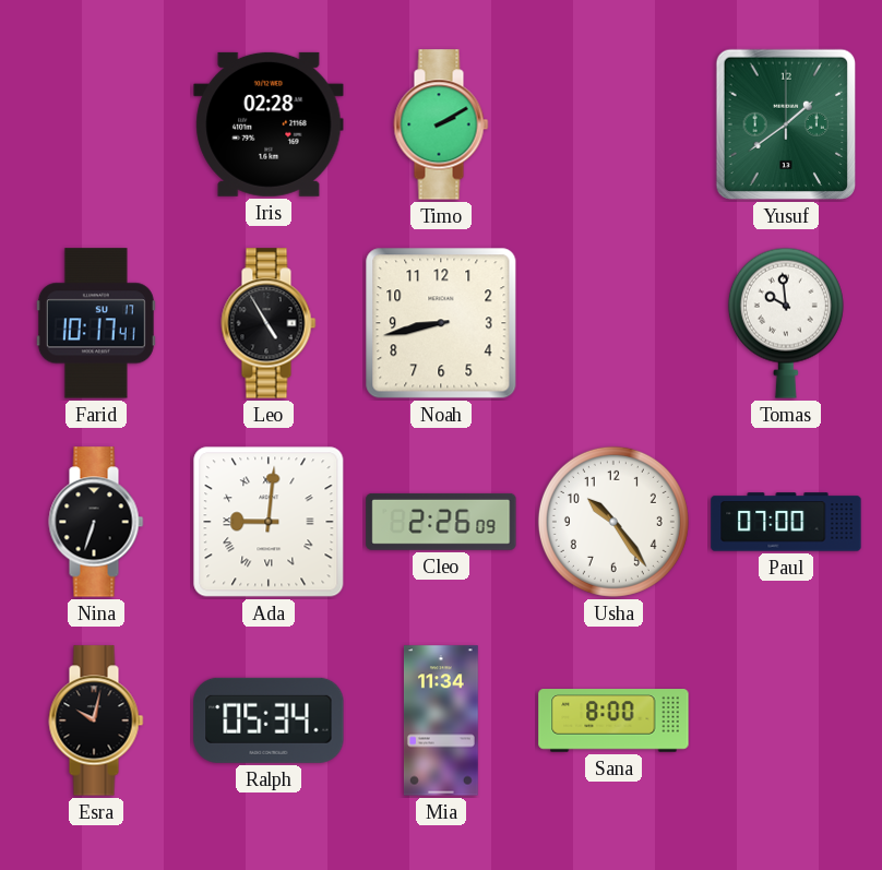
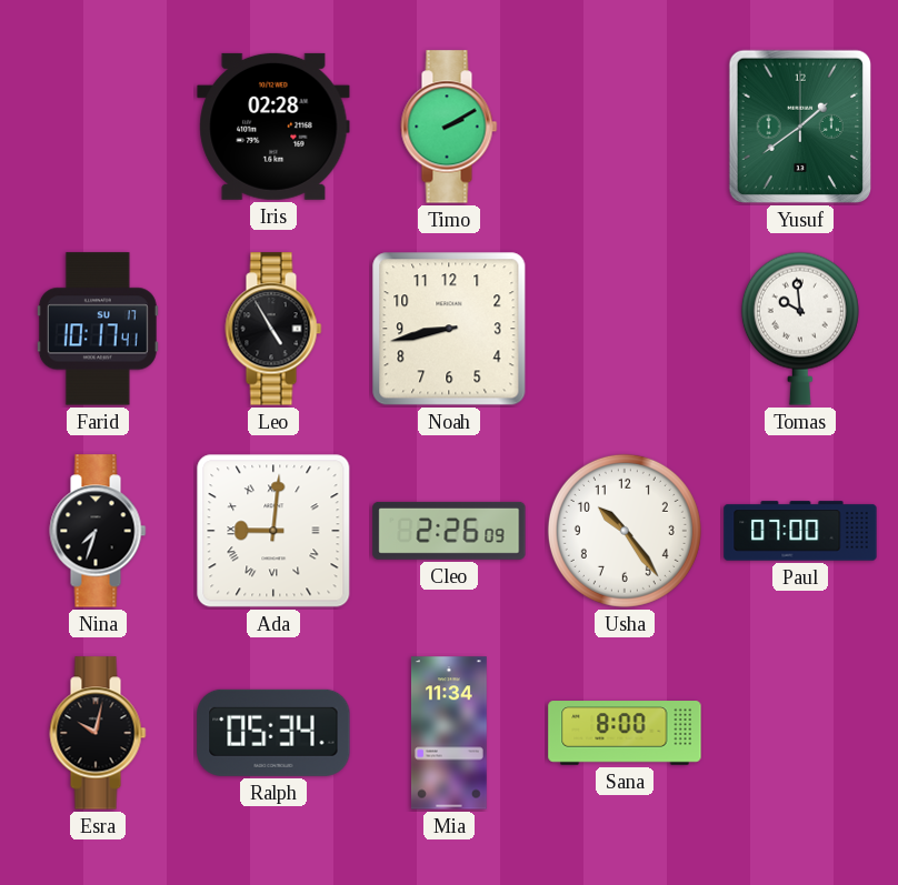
Nina: 6:33 -> 7:33
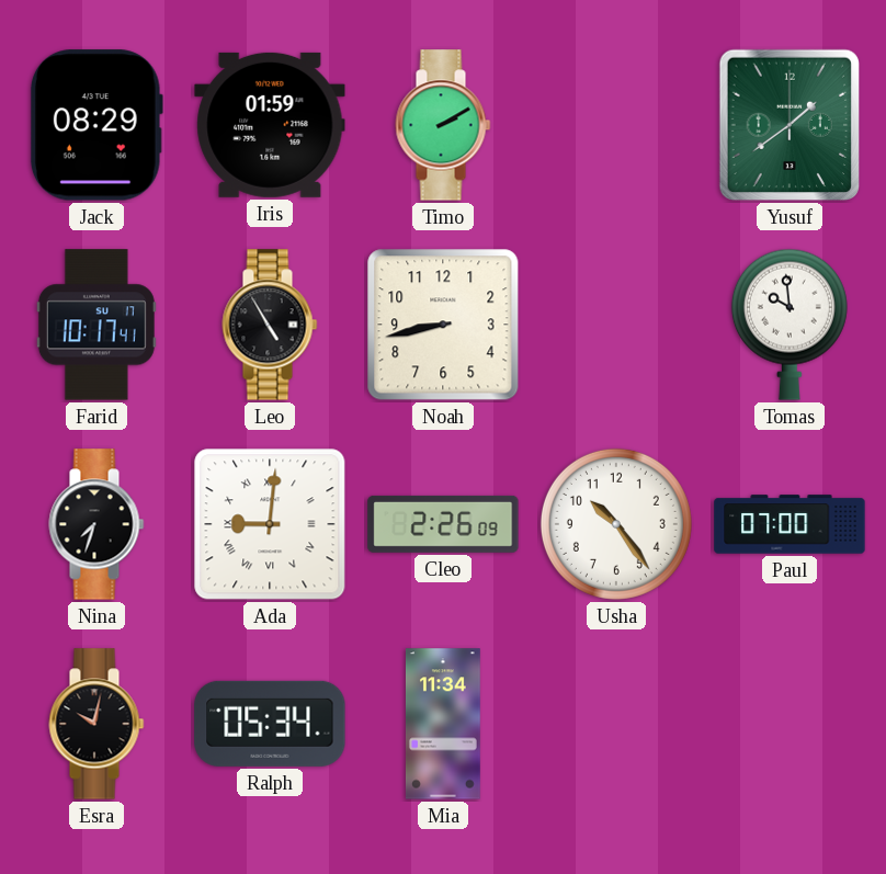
Jack: none -> 08:29
Iris: 02:28 -> 01:59
Sana: 8:00 -> none
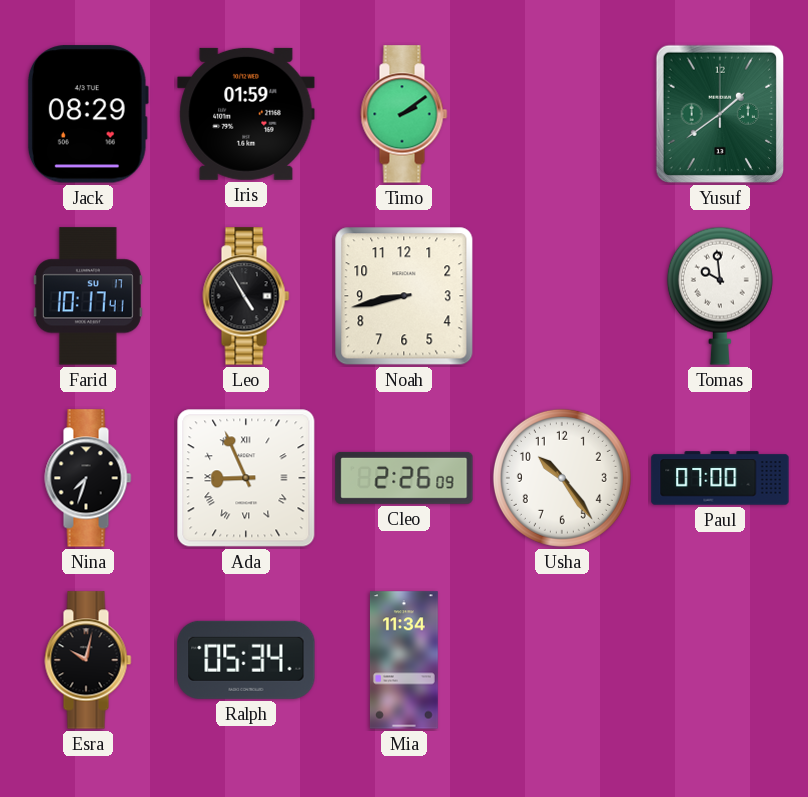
Timo: 2:10 -> 2:09
Ada: 9:01 -> 8:56
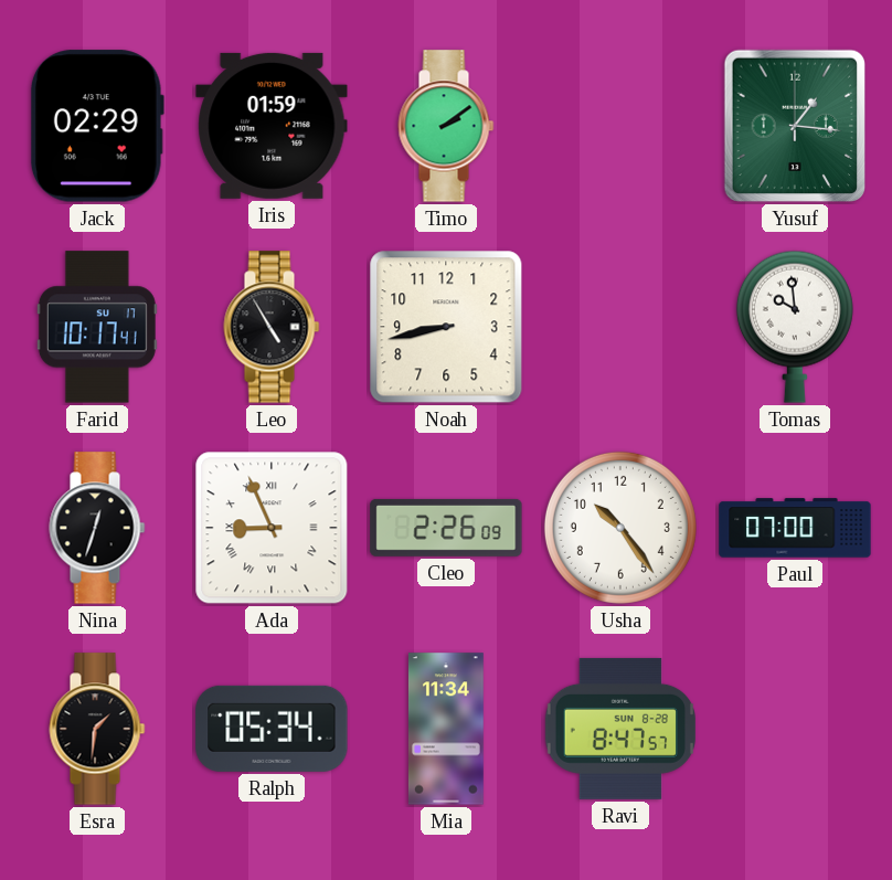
Jack: 08:29 -> 02:29
Yusuf: 1:39 -> 1:16
Nina: 7:33 -> 12:33
Esra: 10:02 -> 1:31
Ravi: none -> 8:47
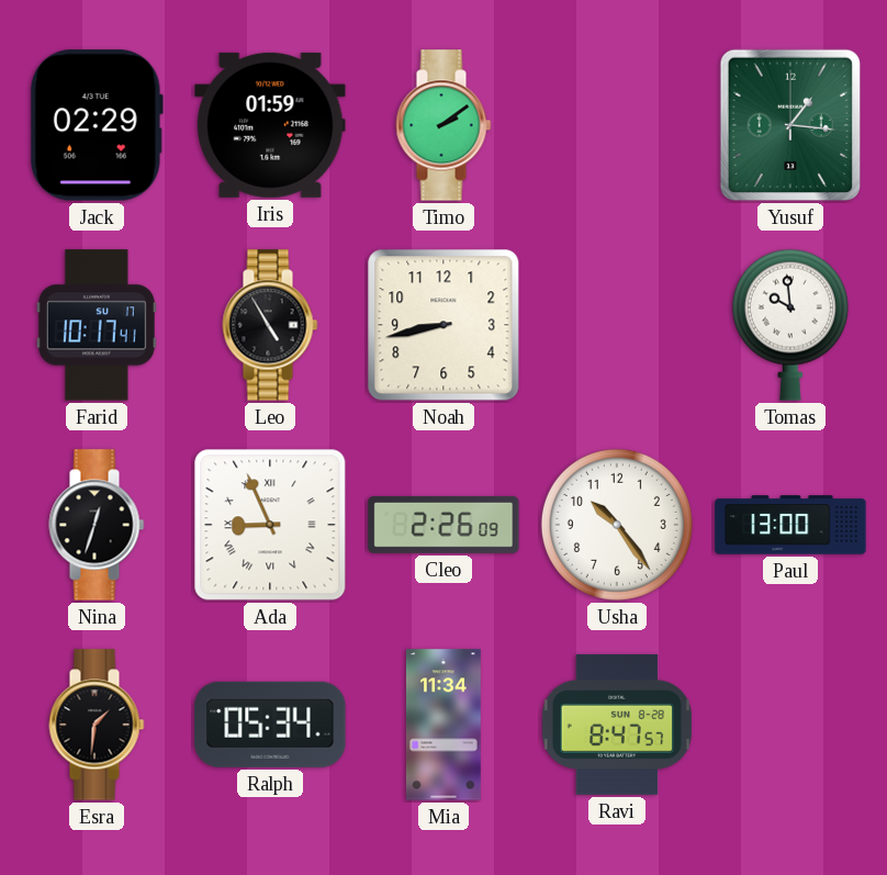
Paul: 07:00 -> 13:00
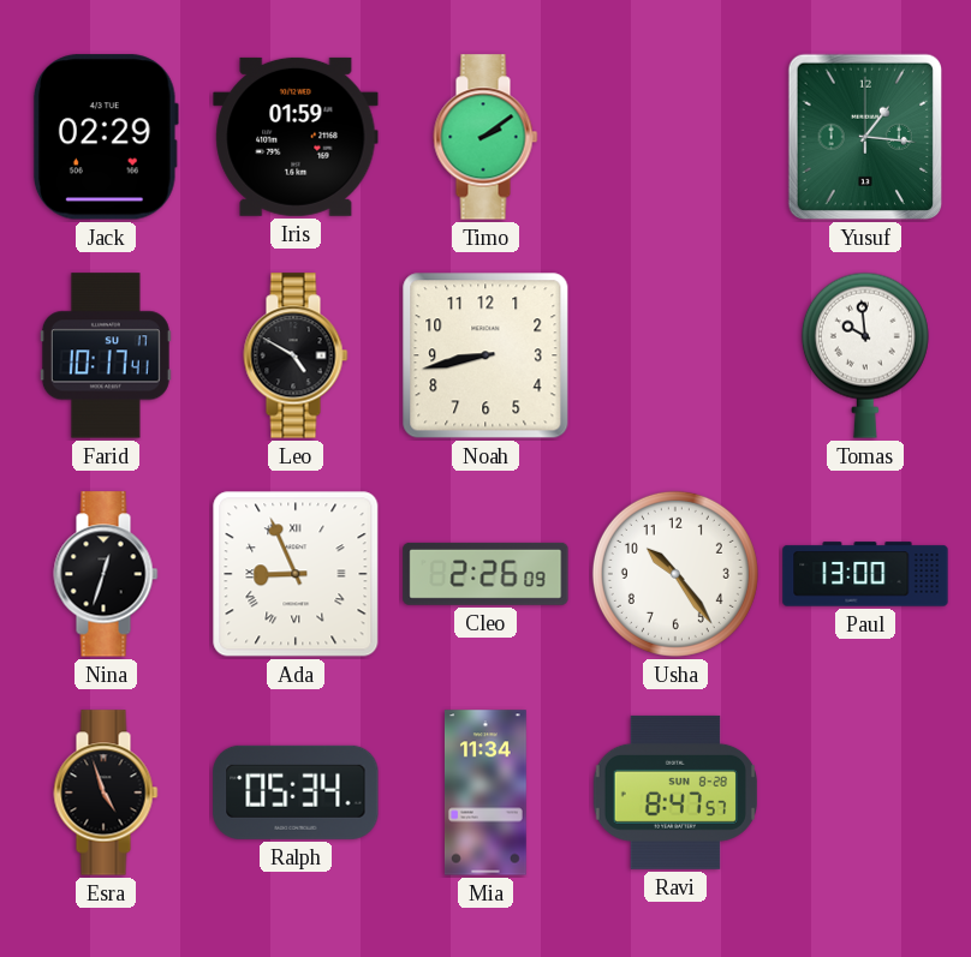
Leo: 4:55 -> 4:50
Esra: 1:31 -> 4:57
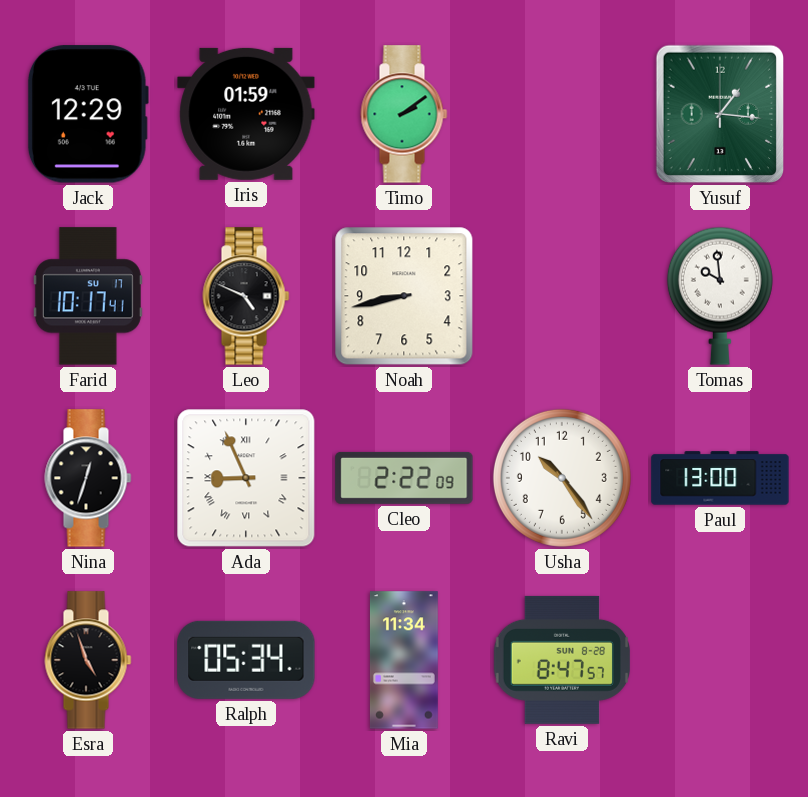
Jack: 02:29 -> 12:29
Leo: 4:50 -> 4:49
Cleo: 2:26 -> 2:22
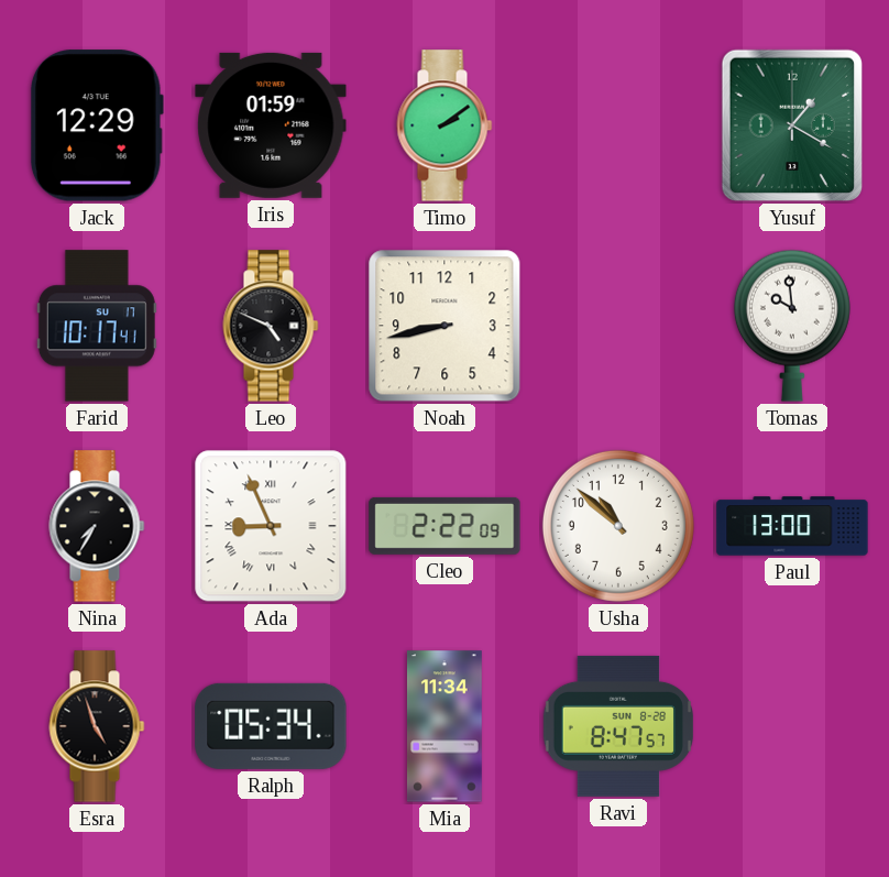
Yusuf: 1:16 -> 1:20
Nina: 12:33 -> 7:35
Usha: 10:24 -> 10:52
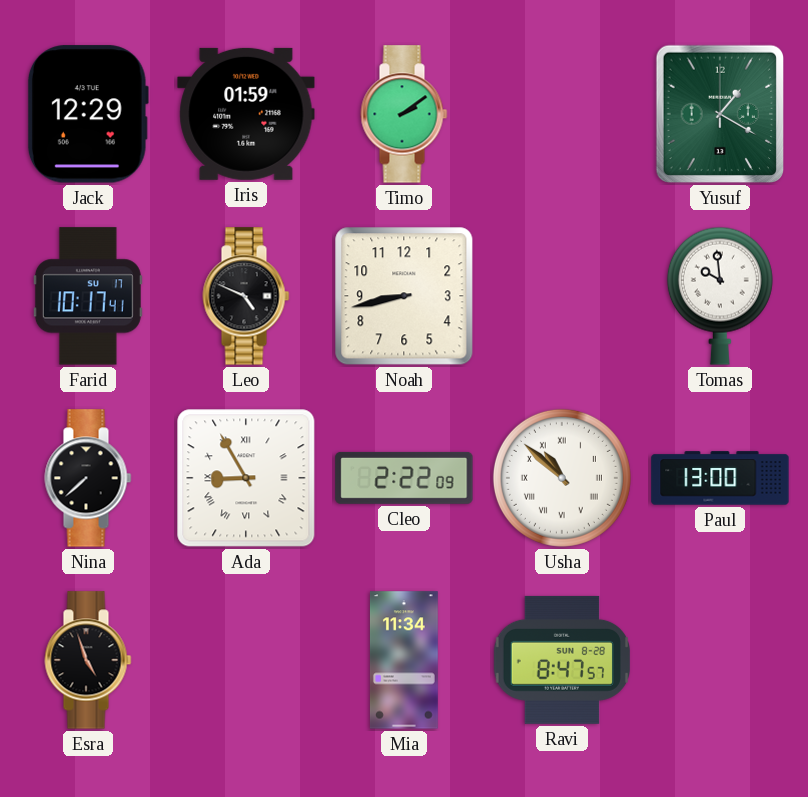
Nina: 7:35 -> 7:38
Ada: 8:56 -> 8:55
Usha numerals: Arabic -> Roman
Ralph: 05:34 -> none
